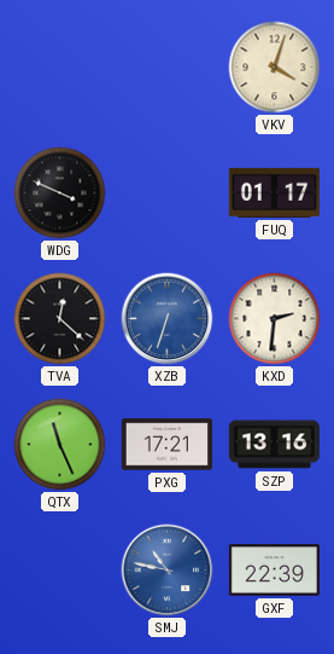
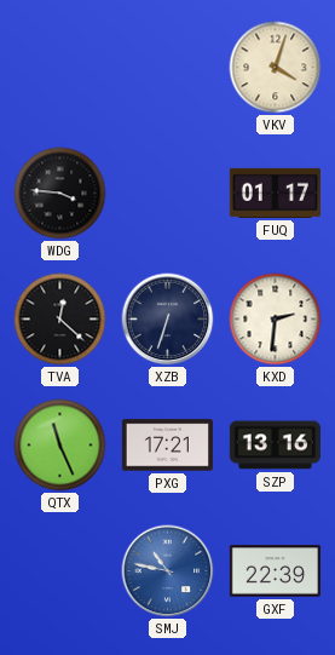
WDG: 3:49 -> 3:46
XZB dial: blue -> navy
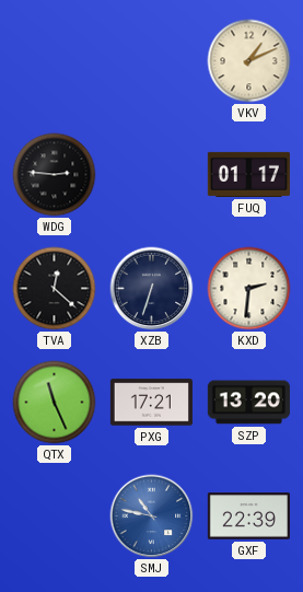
VKV: 4:03 -> 1:11
WDG: 3:46 -> 2:46
SZP: 13:16 -> 13:20
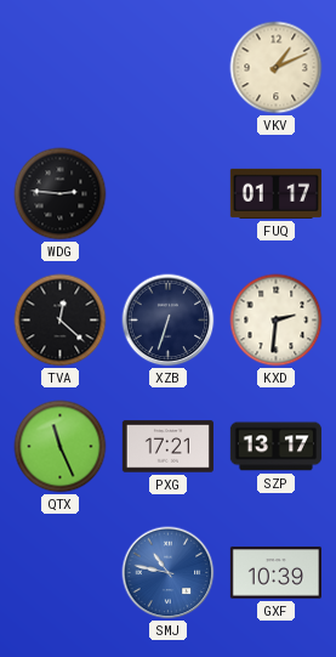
SZP: 13:20 -> 13:17
GXF: 22:39 -> 10:39
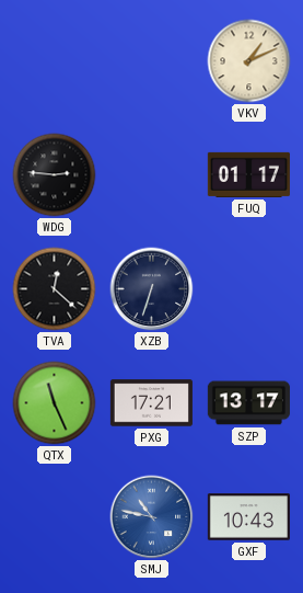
KXD: 2:31 -> none
GXF: 10:39 -> 10:43
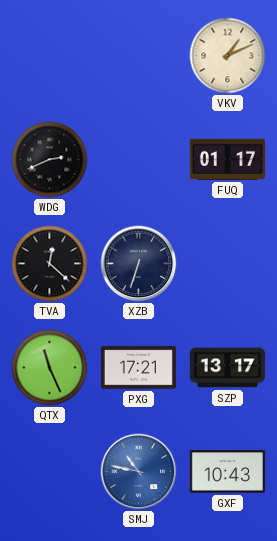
WDG: 2:46 -> 2:41
